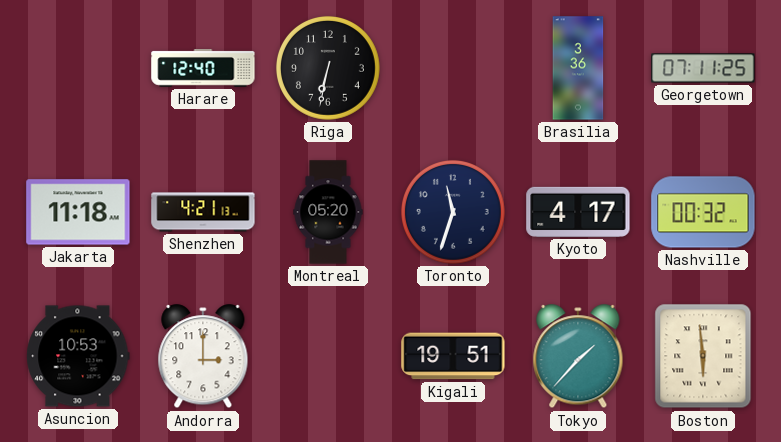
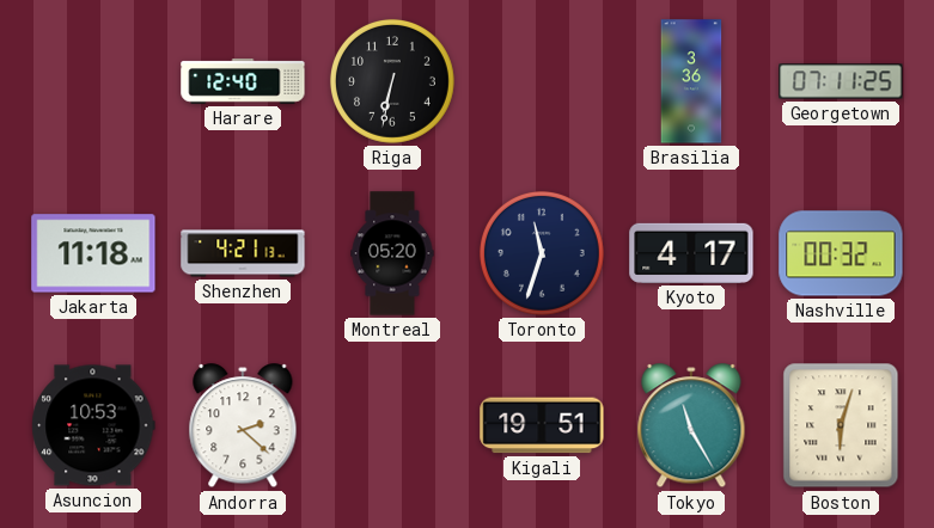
Andorra: 3:00 -> 2:22
Tokyo: 1:37 -> 11:25
Boston: 5:59 -> 6:03
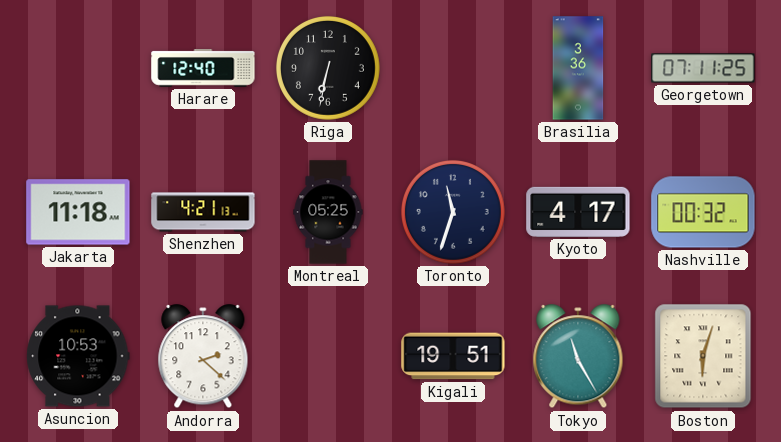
Montreal: 05:20 -> 05:25
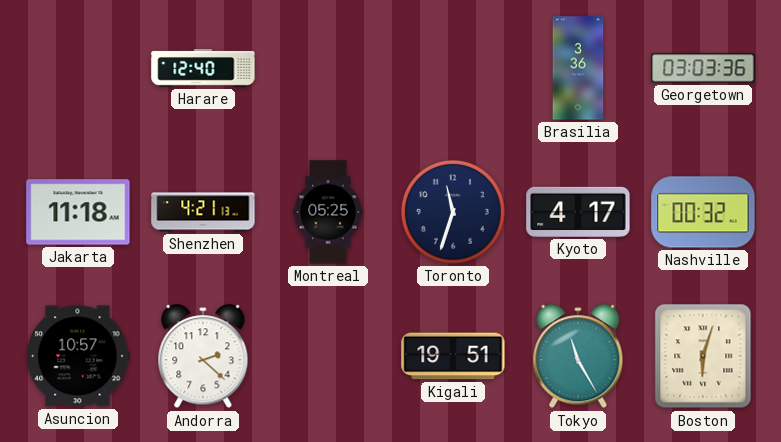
Riga: 6:32 -> none
Georgetown: 07:11 -> 03:03
Asuncion: 10:53 -> 10:57
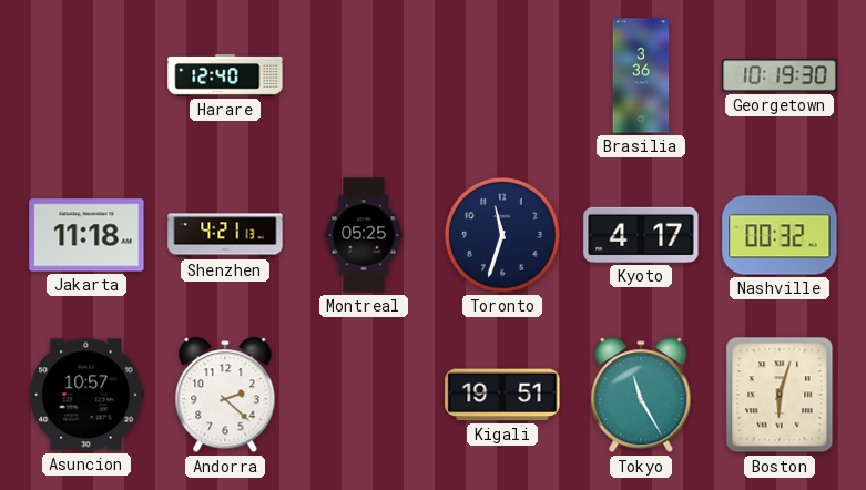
Georgetown: 03:03 -> 10:19
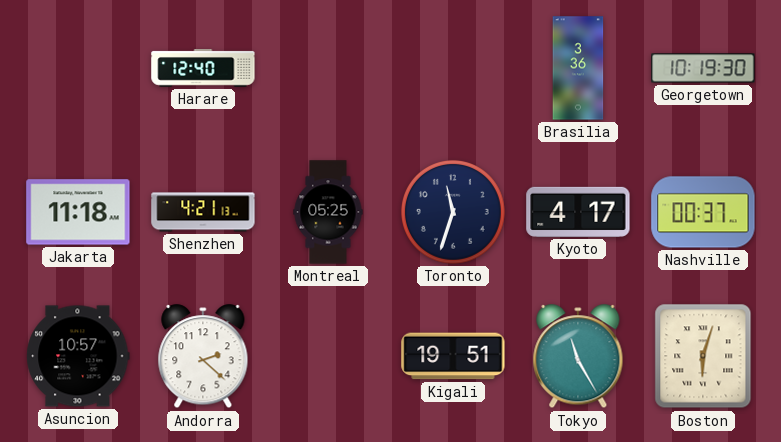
Nashville: 00:32 -> 00:37
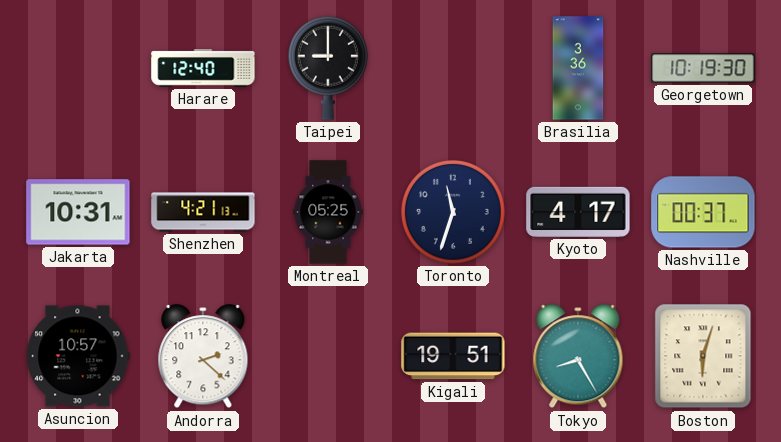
Taipei: none -> 9:00
Jakarta: 11:18 -> 10:31
Tokyo: 11:25 -> 8:25
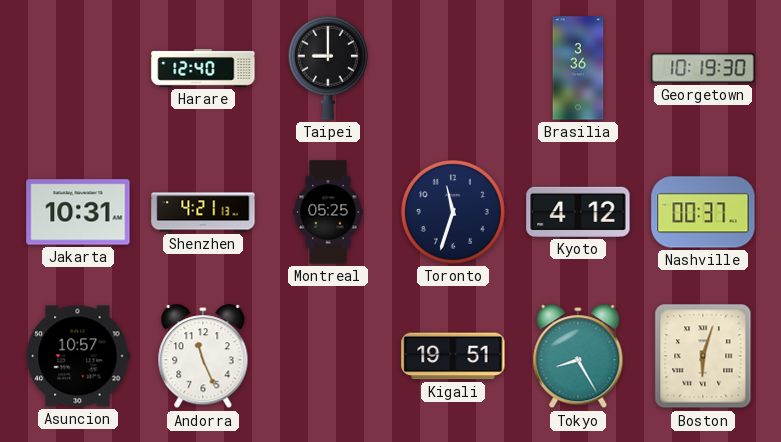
Kyoto: 4:17 -> 4:12
Andorra: 2:22 -> 11:26
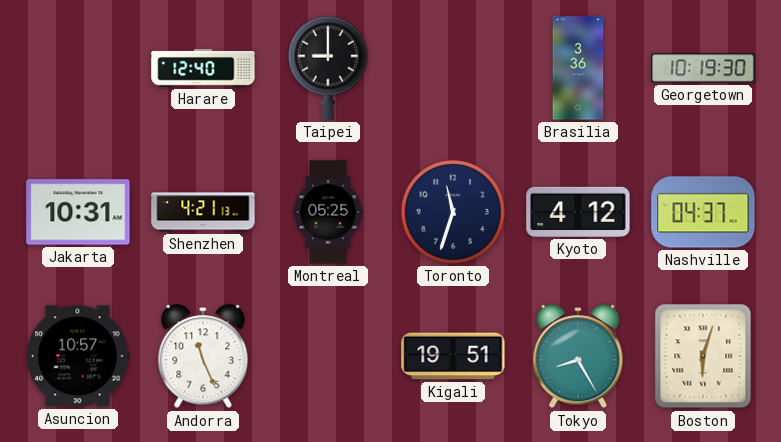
Nashville: 00:37 -> 04:37
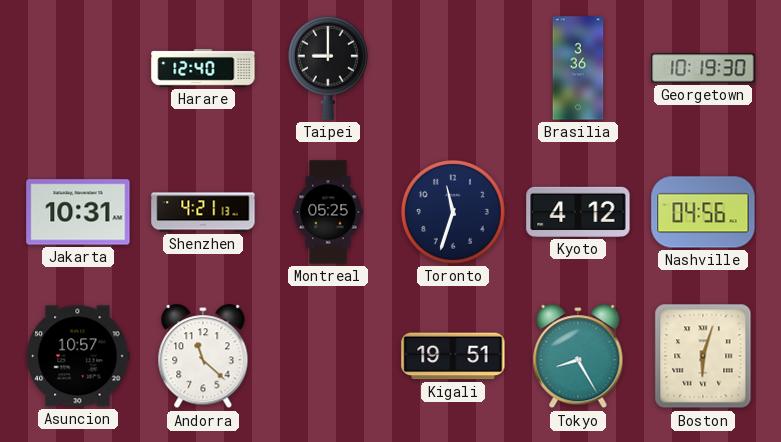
Nashville: 04:37 -> 04:56
Andorra: 11:26 -> 11:22
